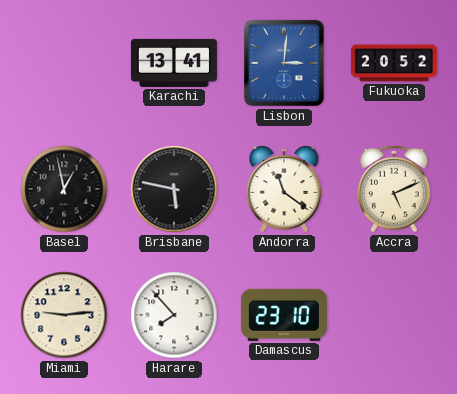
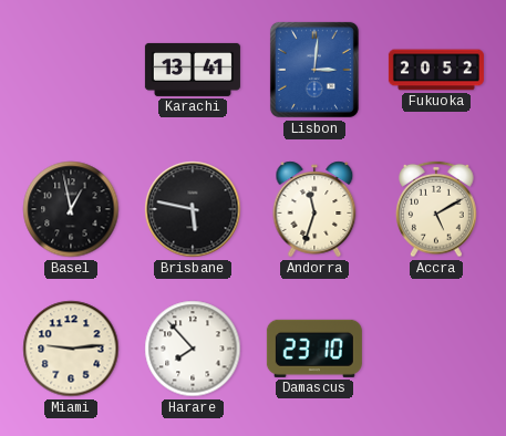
Andorra: 11:21 -> 11:33
Accra: 5:11 -> 5:10
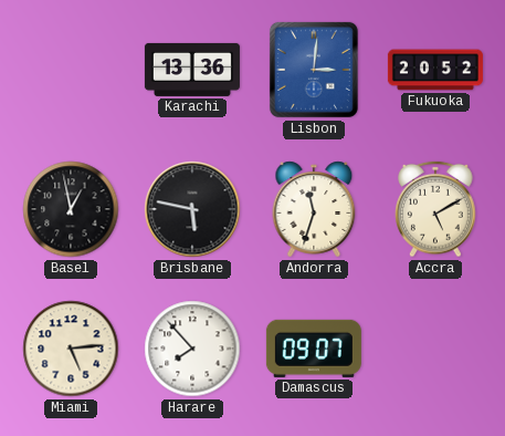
Karachi: 13:41 -> 13:36
Miami: 9:14 -> 5:14
Damascus: 23:10 -> 09:07
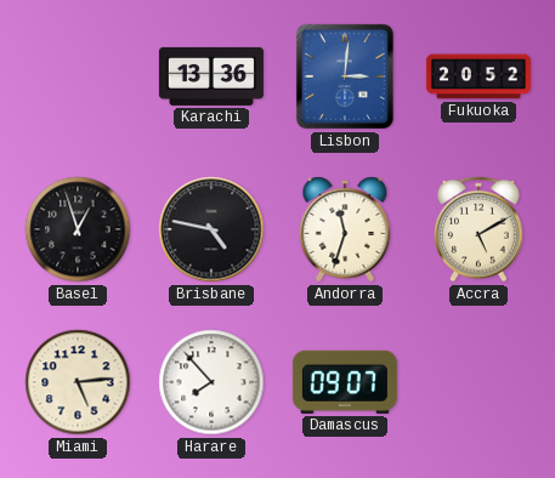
Basel: 12:58 -> 12:57
Brisbane: 5:47 -> 4:47
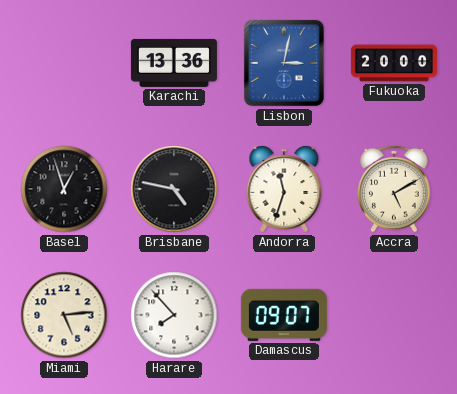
Lisbon: 3:01 -> 3:02
Fukuoka: 20:52 -> 20:00
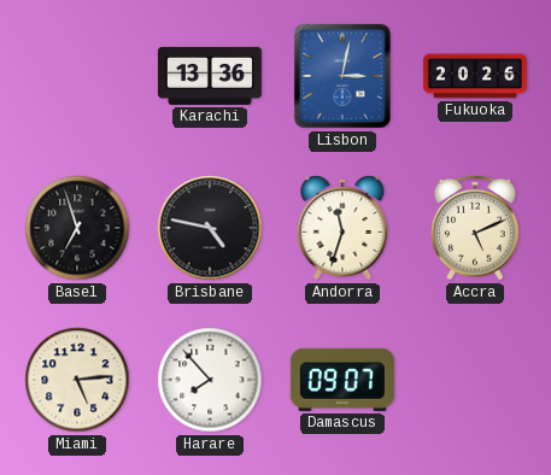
Fukuoka: 20:00 -> 20:26
Basel: 12:57 -> 6:57
Accra: 5:10 -> 5:11
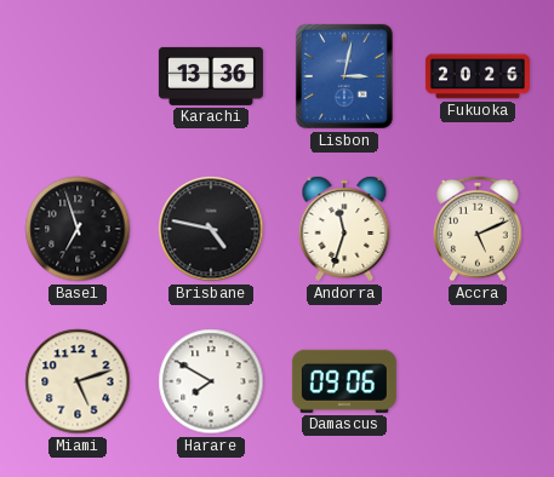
Miami: 5:14 -> 5:12
Harare: 7:53 -> 7:50
Damascus: 09:07 -> 09:06
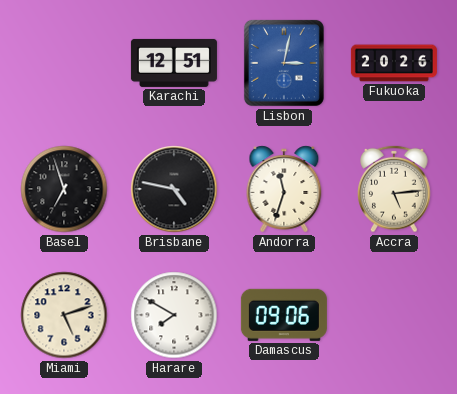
Karachi: 13:36 -> 12:51
Accra: 5:11 -> 5:14
